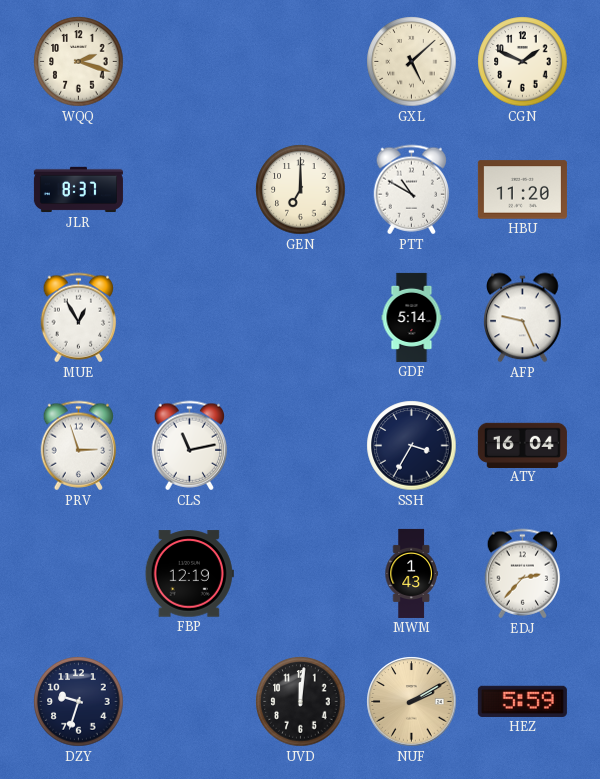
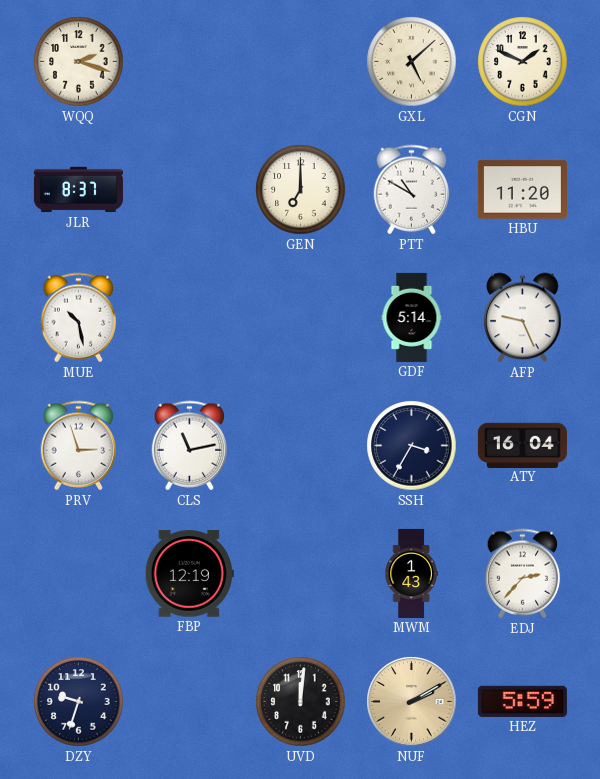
MUE: 12:55 -> 10:28
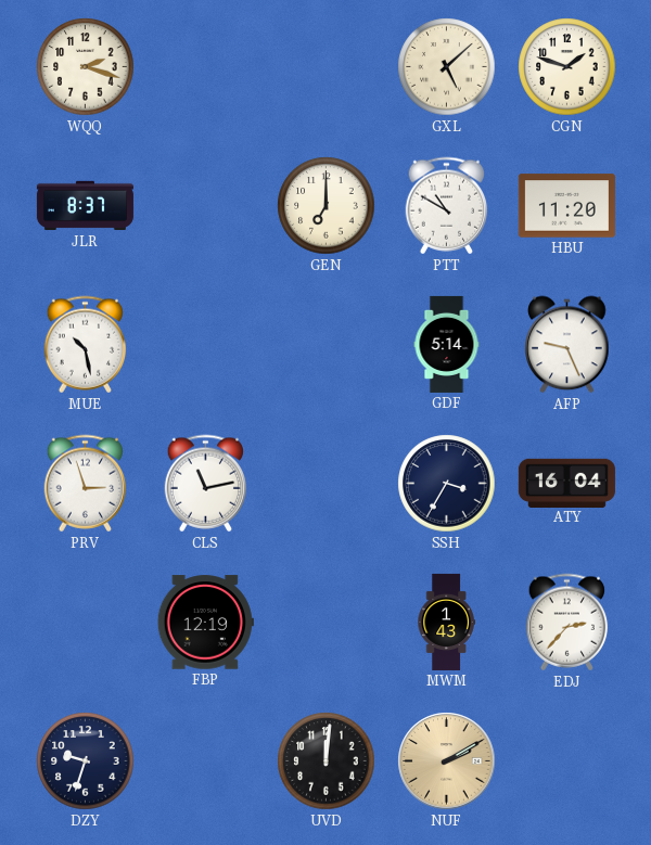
CGN: 1:49 -> 1:48
HEZ: 5:59 -> none
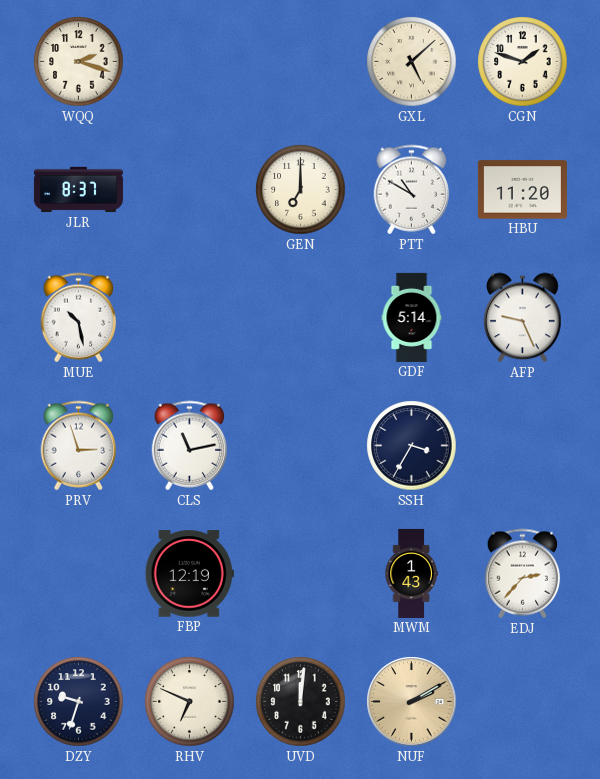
ATY: 16:04 -> none
RHV: none -> 6:49
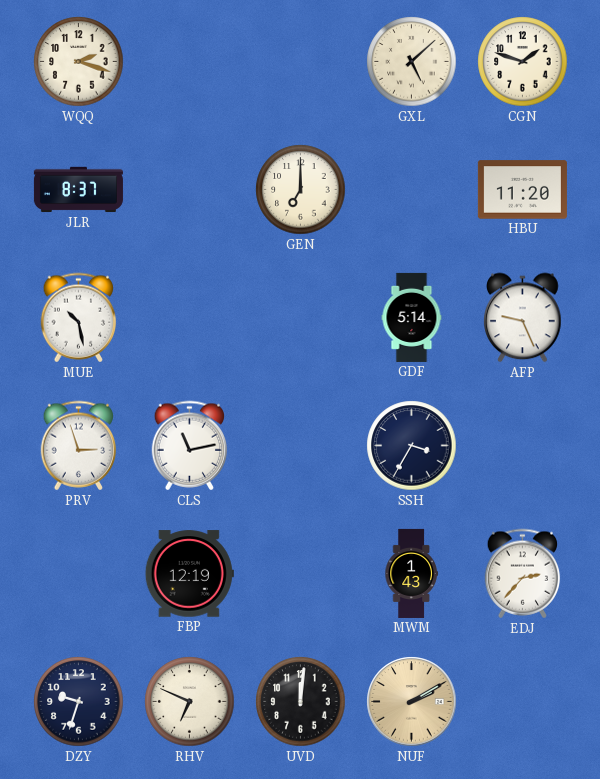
PTT: 10:50 -> none
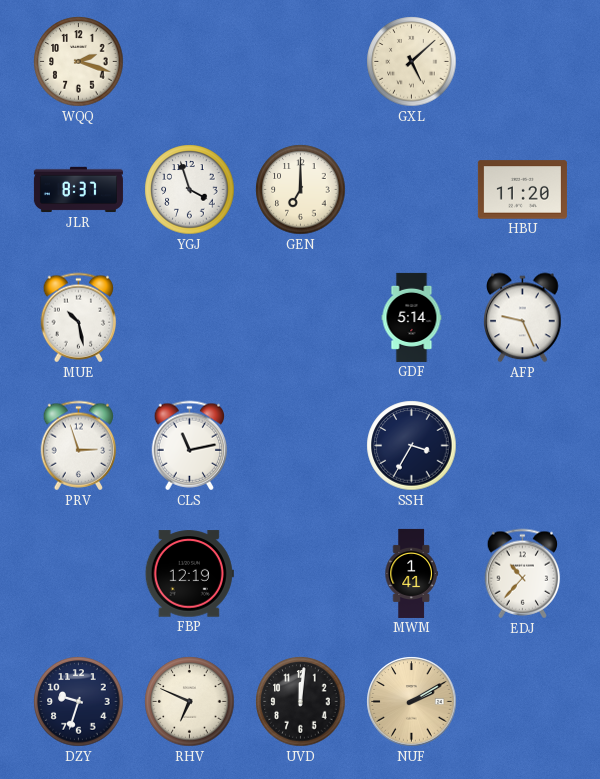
CGN: 1:48 -> none
YGJ: none -> 3:57
MWM: 1:43 -> 1:41
EDJ: 2:37 -> 10:37
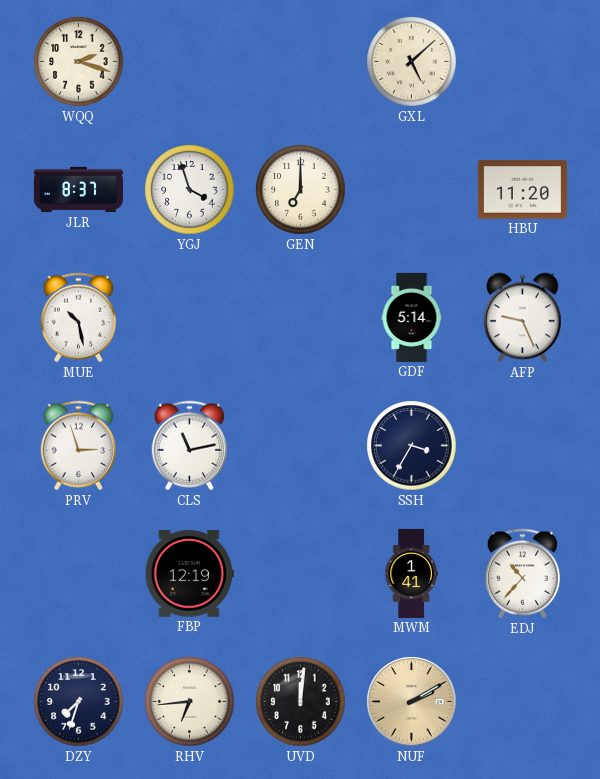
DZY: 9:33 -> 7:33
RHV: 6:49 -> 6:44
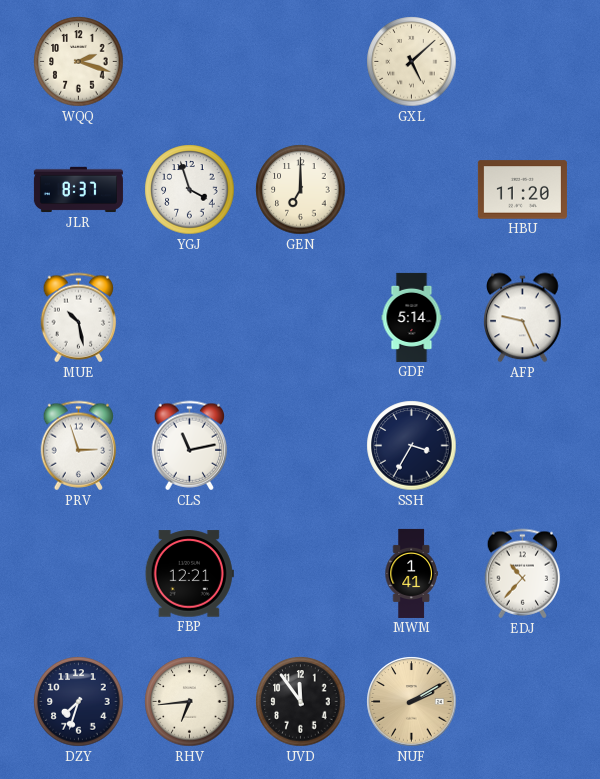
FBP: 12:19 -> 12:21
UVD: 12:01 -> 11:54
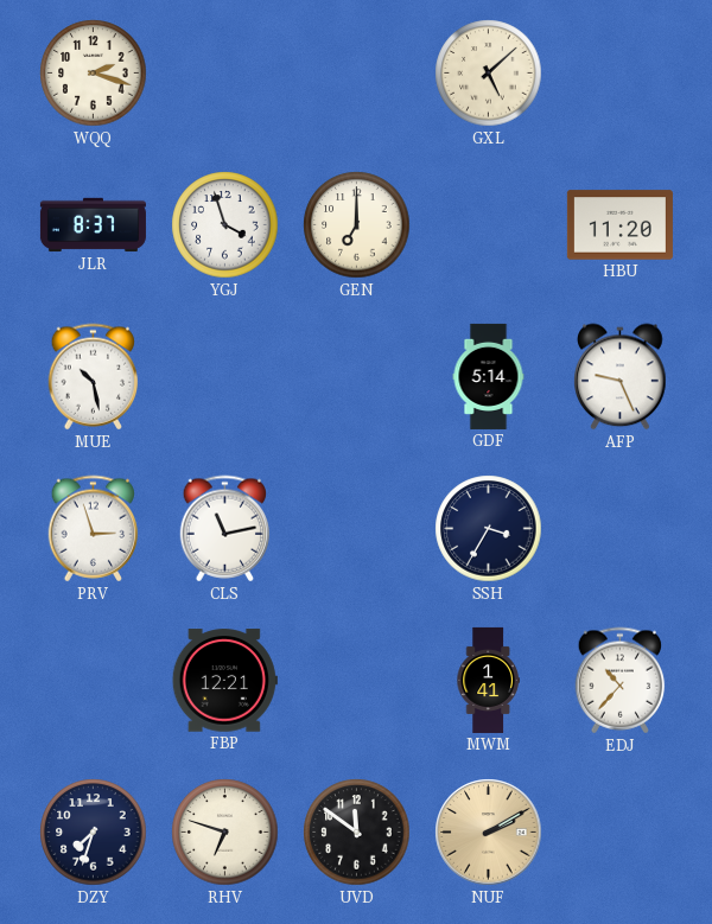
RHV: 6:44 -> 6:48
UVD: 11:54 -> 11:51
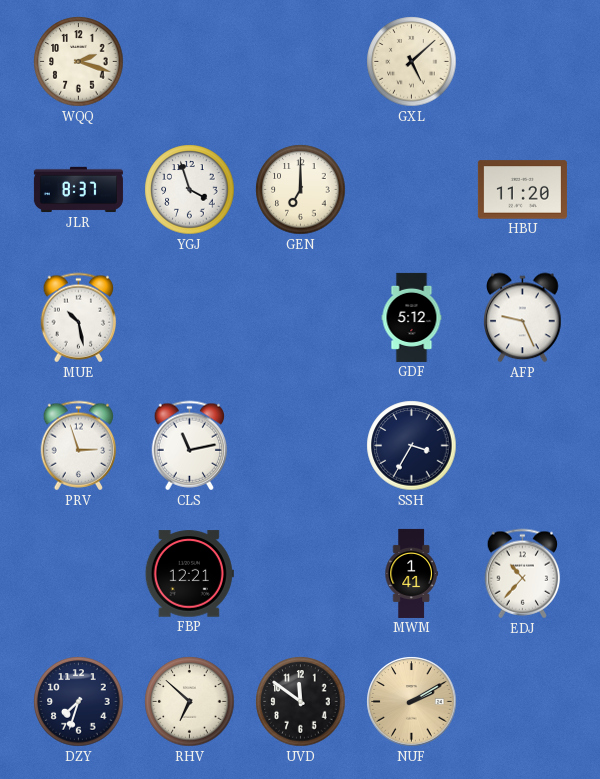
GDF: 5:14 -> 5:12
RHV: 6:48 -> 6:52
